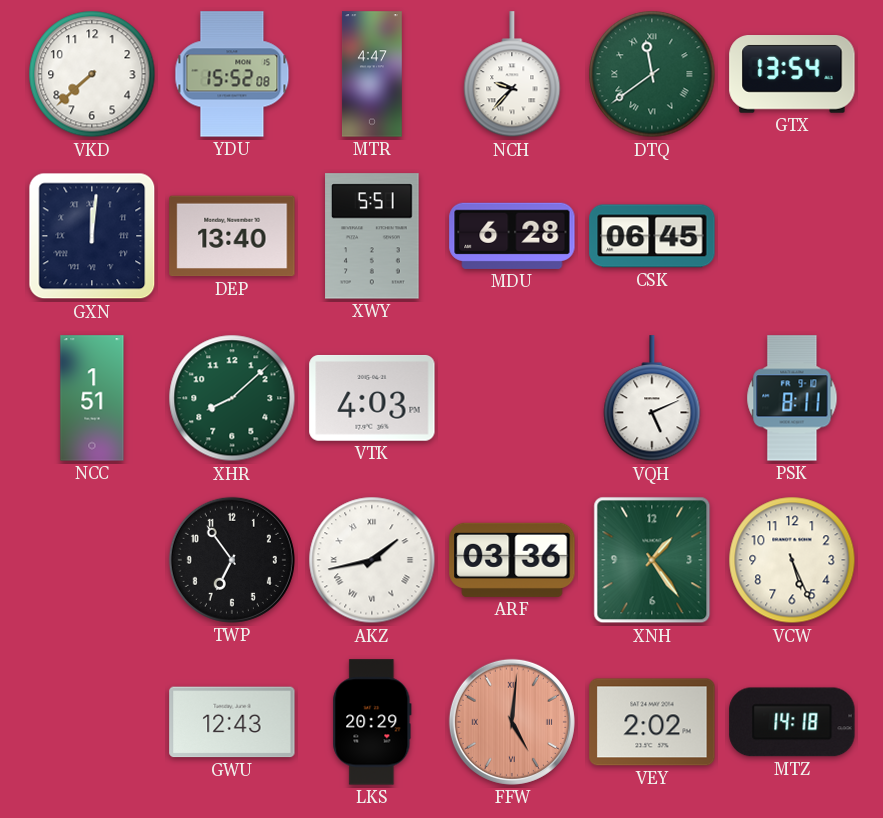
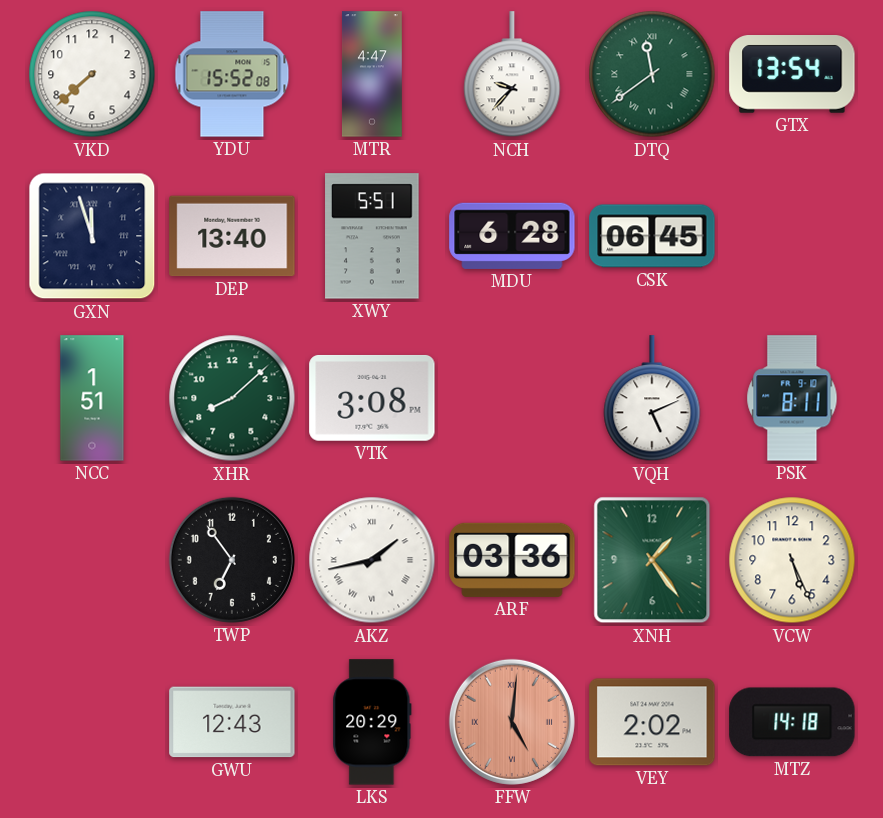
GXN: 12:01 -> 11:57
VTK: 4:03 -> 3:08
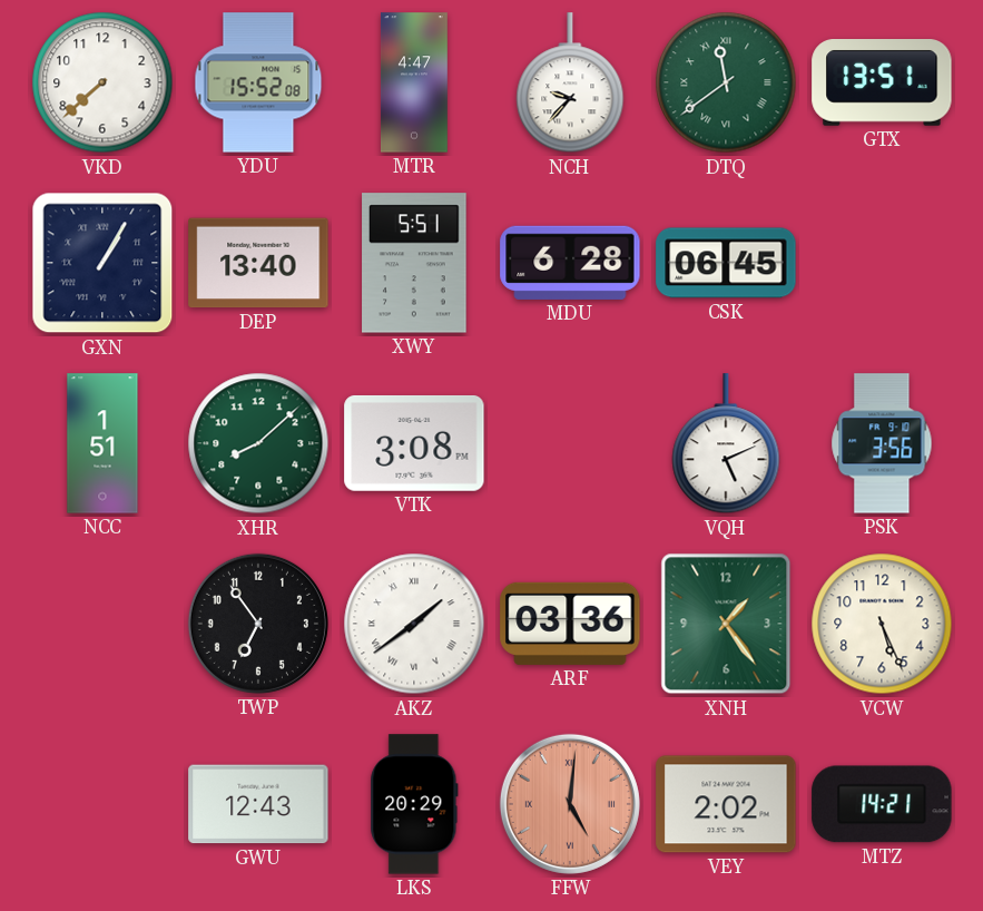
GTX: 13:54 -> 13:51
GXN: 11:57 -> 1:05
PSK: 8:11 -> 3:56
AKZ: 1:43 -> 1:39
MTZ: 14:18 -> 14:21
